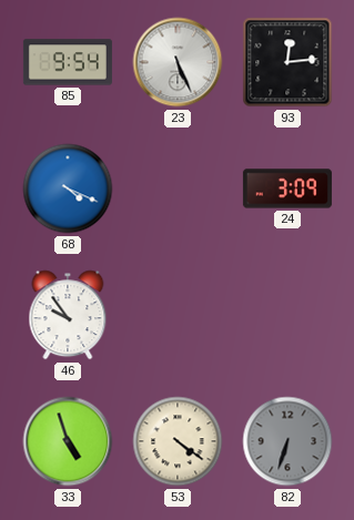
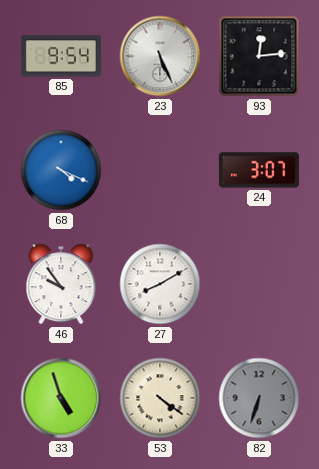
24: 3:09 -> 3:07
27: none -> 8:10
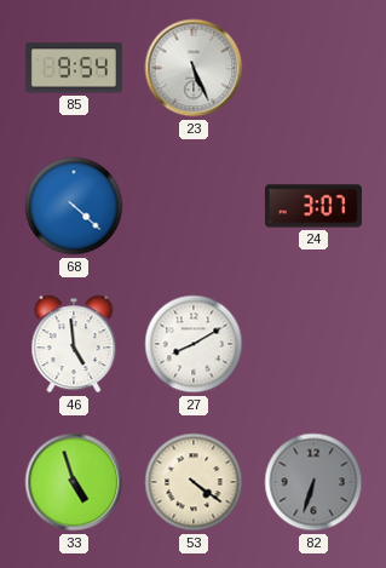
93: 12:14 -> none
68: 4:19 -> 4:22
46: 9:54 -> 4:59
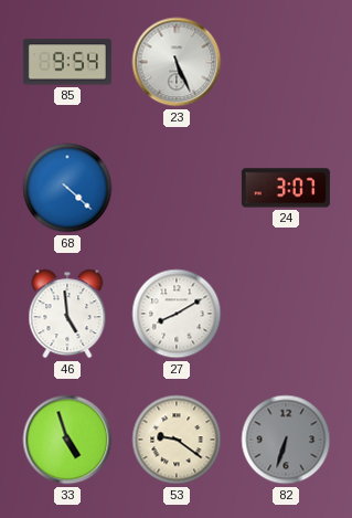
53: 4:21 -> 9:21
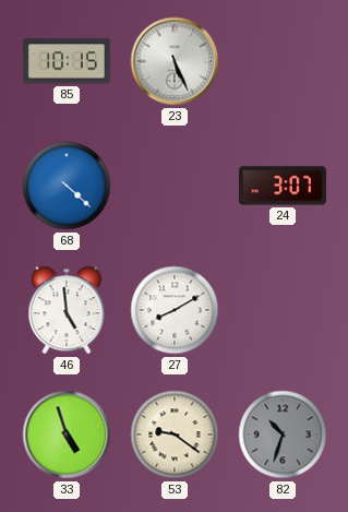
85: 9:54 -> 10:15
82: 6:33 -> 10:33
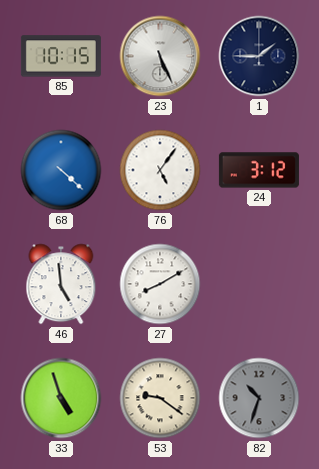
1: none -> 1:45
76: none -> 5:06
24: 3:07 -> 3:12
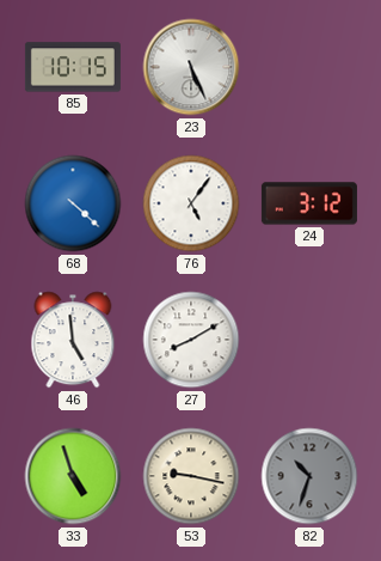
1: 1:45 -> none
53: 9:21 -> 9:17
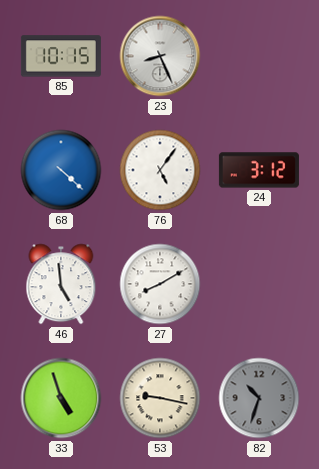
23: 5:26 -> 8:26
